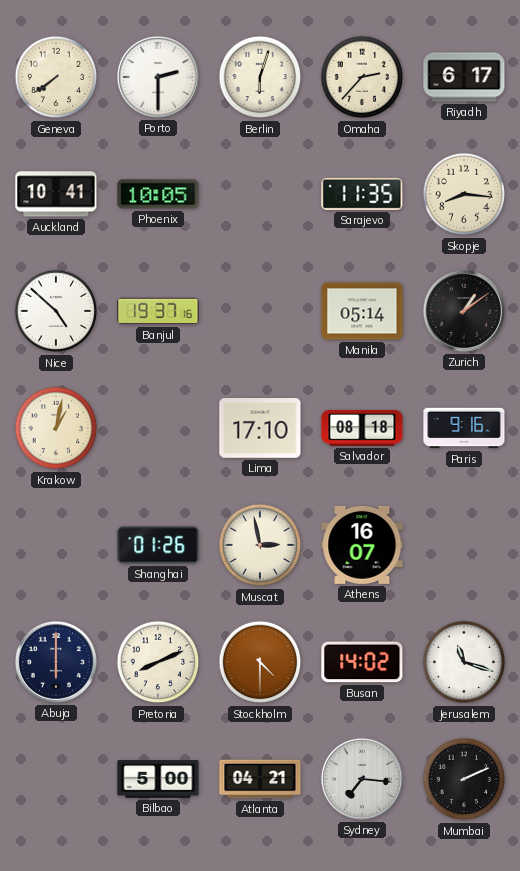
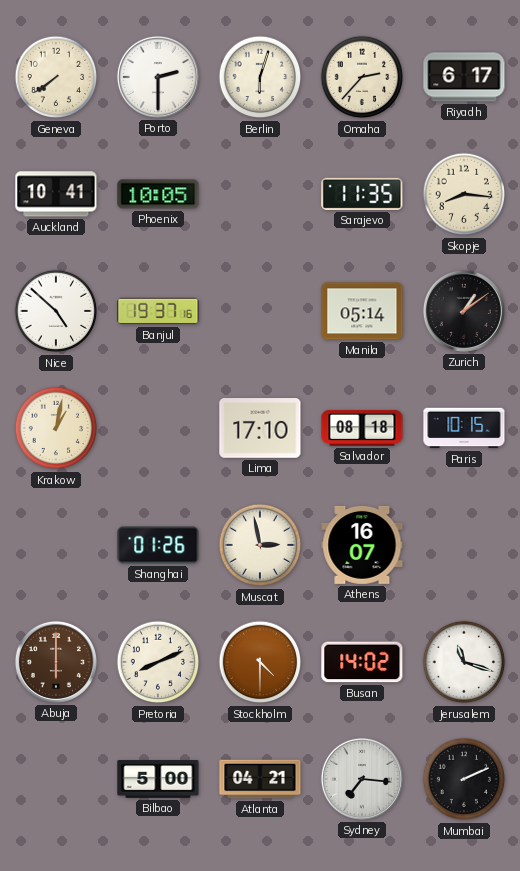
Paris: 9:16 -> 10:15
Abuja dial: navy -> brown
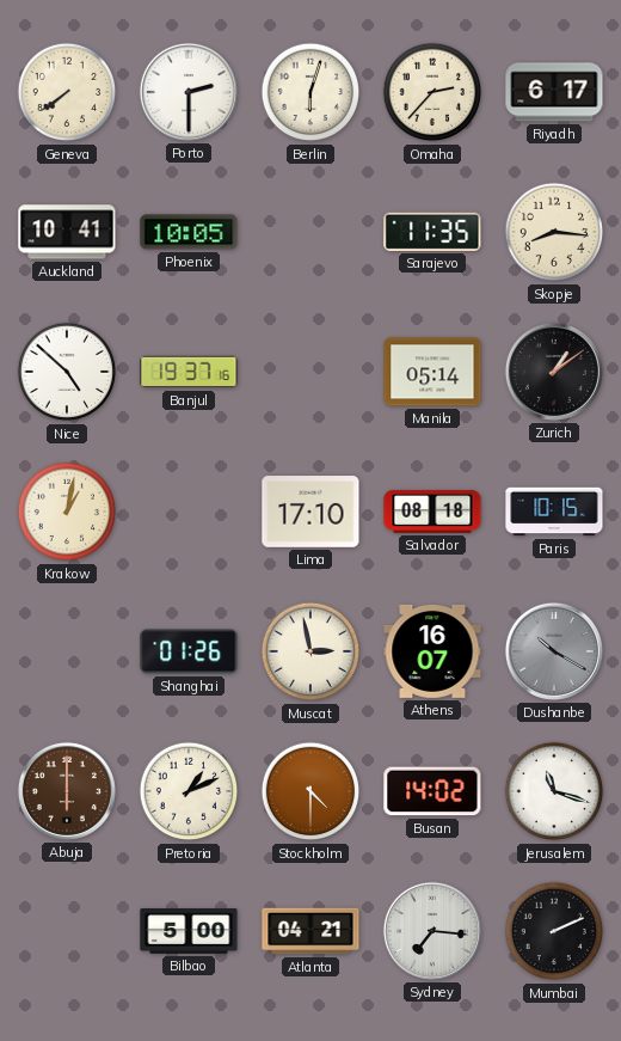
Dushanbe: none -> 10:20
Pretoria: 8:11 -> 1:11
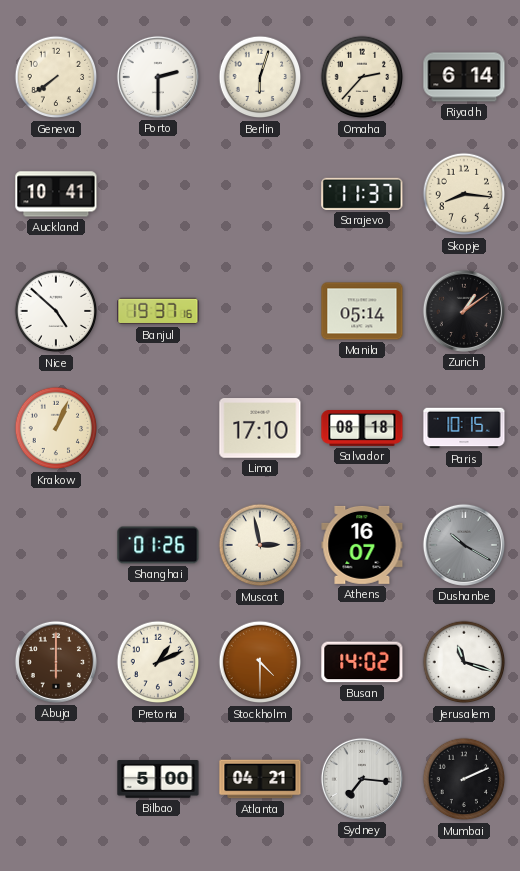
Riyadh: 6:17 -> 6:14
Phoenix: 10:05 -> none
Sarajevo: 11:35 -> 11:37
Krakow: 1:02 -> 1:04
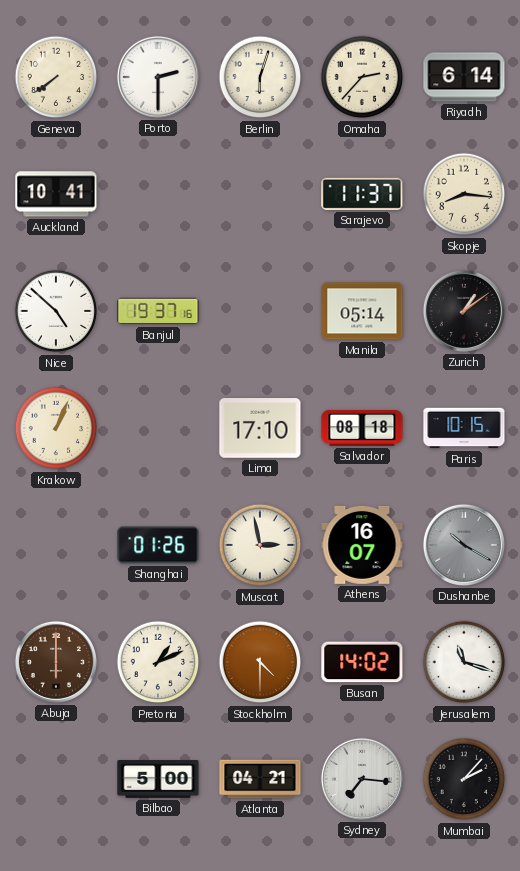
Mumbai: 2:11 -> 2:07
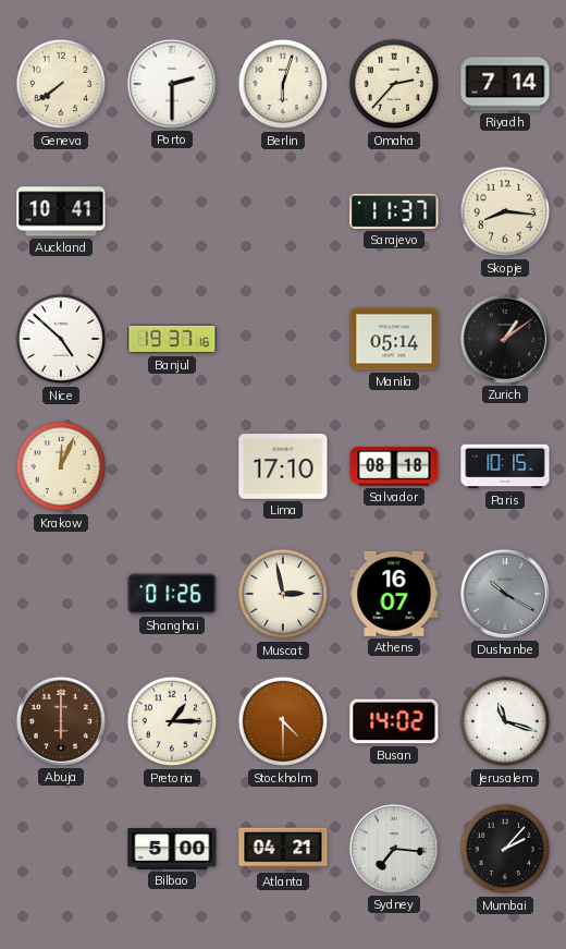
Riyadh: 6:14 -> 7:14
Krakow: 1:04 -> 12:04
Pretoria: 1:11 -> 1:15
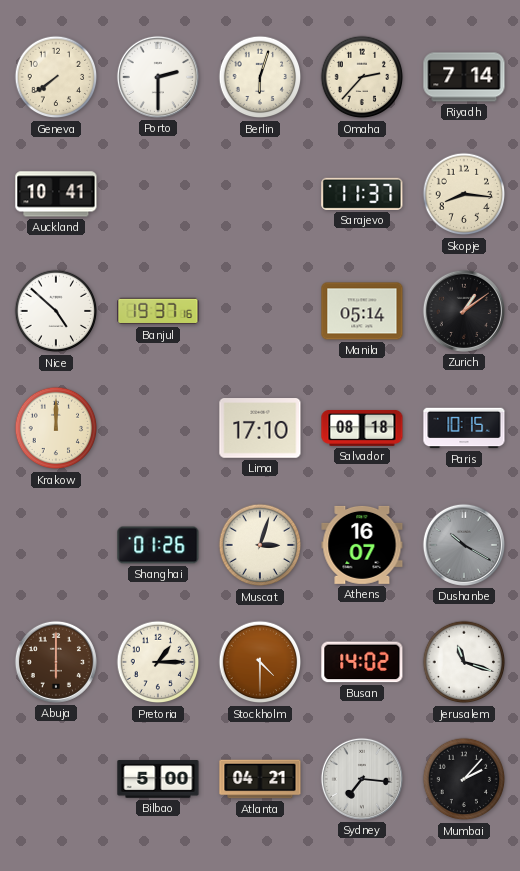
Krakow: 12:04 -> 12:00
Muscat: 2:58 -> 3:03
